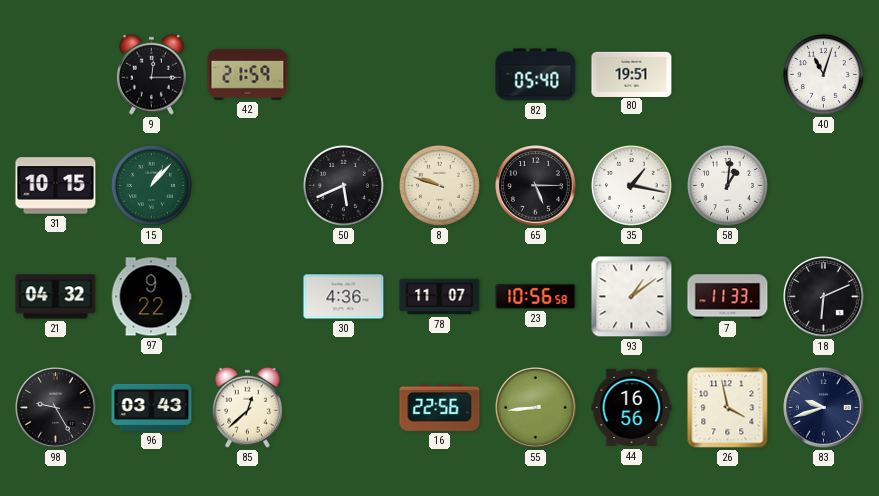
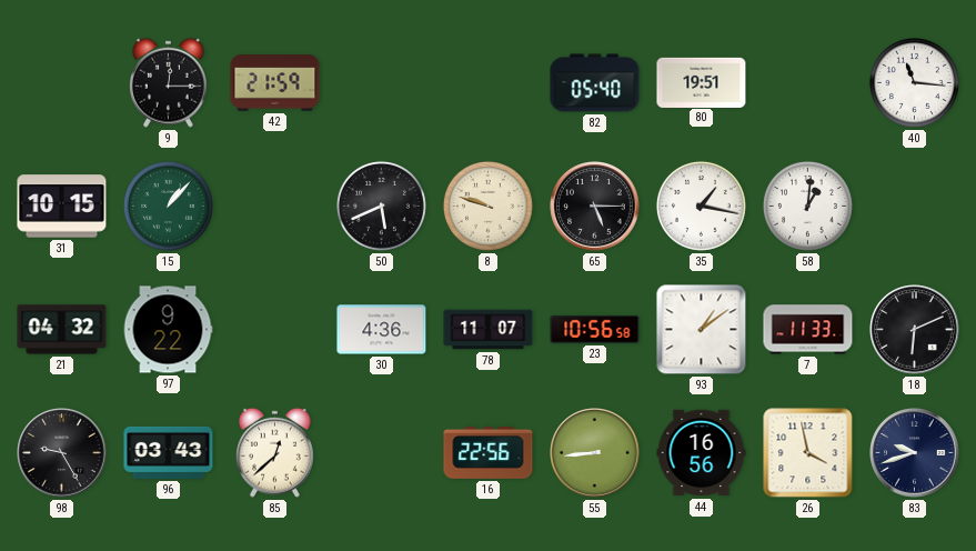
40: 11:03 -> 11:16
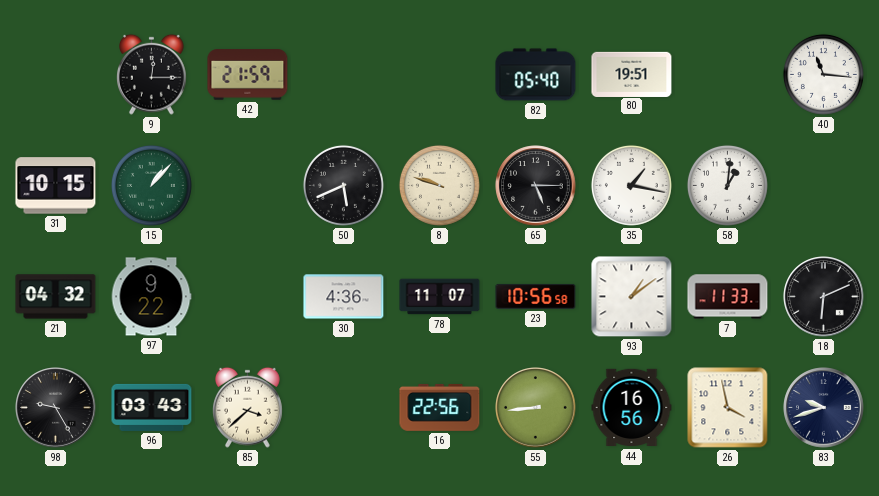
85: 12:38 -> 3:38
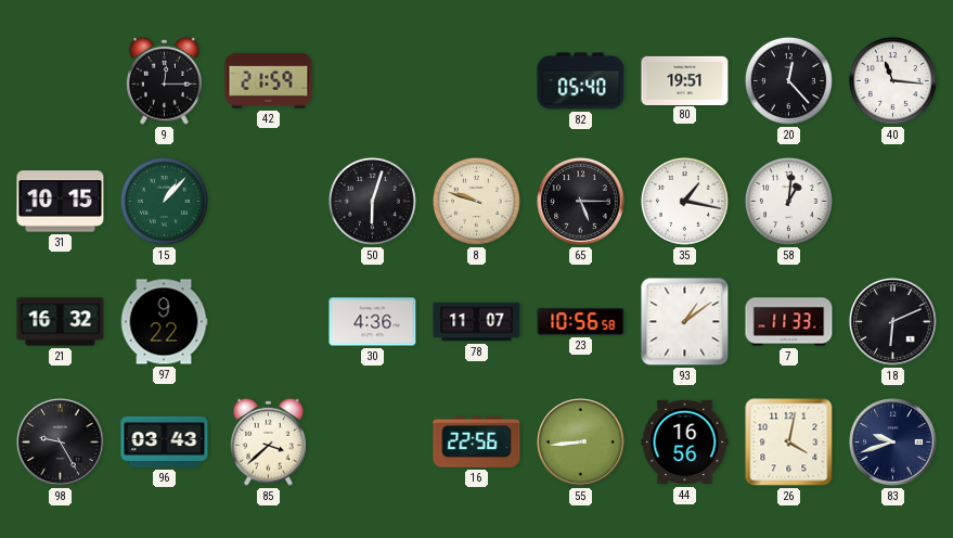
20: none -> 12:23
50: 5:41 -> 6:03
21: 04:32 -> 16:32
26: 3:58 -> 4:02
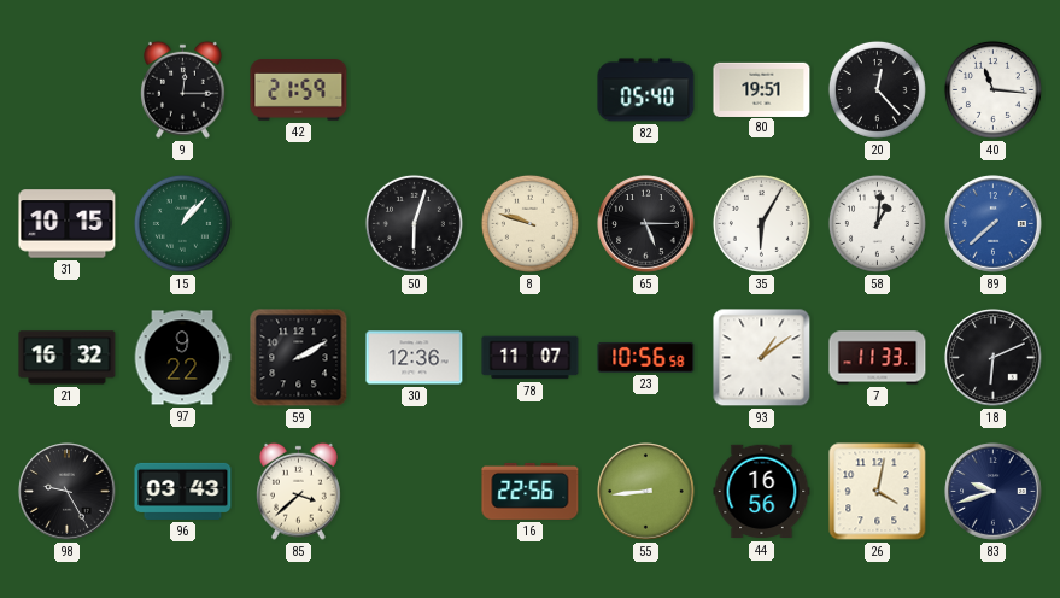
35: 1:17 -> 6:05
89: none -> 7:38
59: none -> 2:10
30: 4:36 -> 12:36
